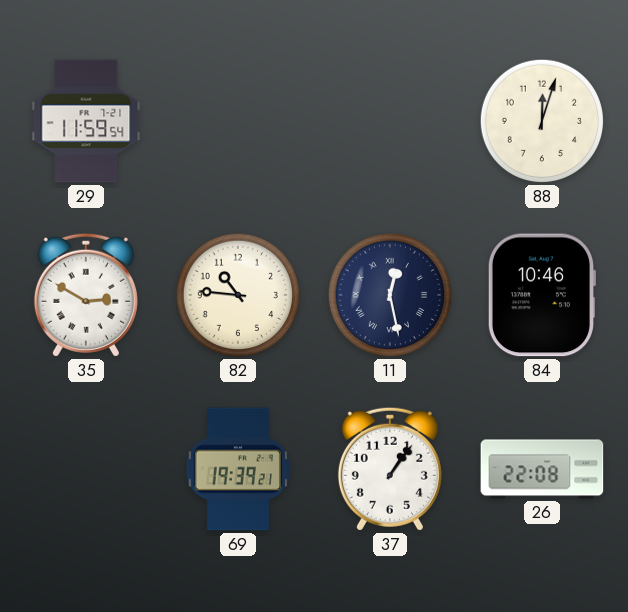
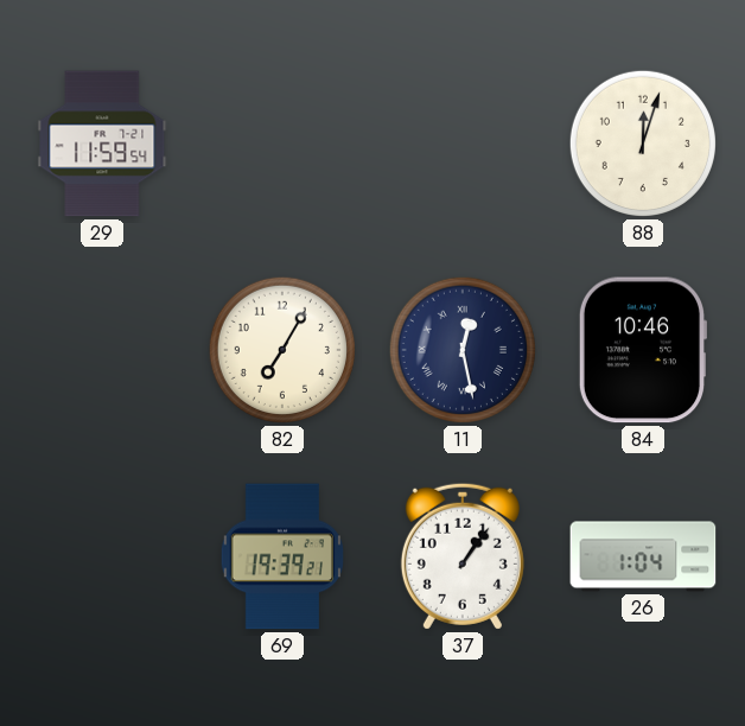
35: 2:50 -> none
82: 10:46 -> 7:05
26: 22:08 -> 1:04
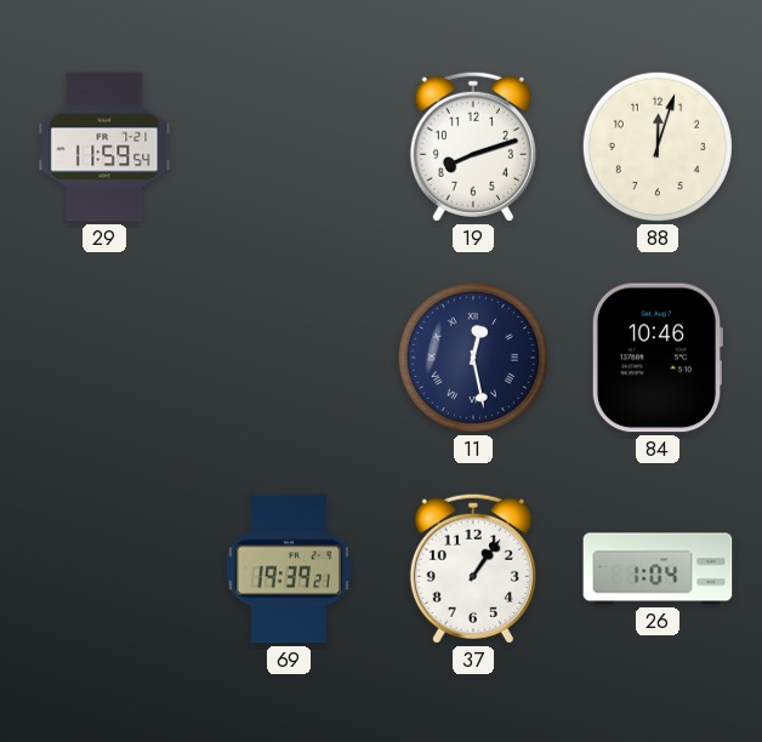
19: none -> 8:12
82: 7:05 -> none
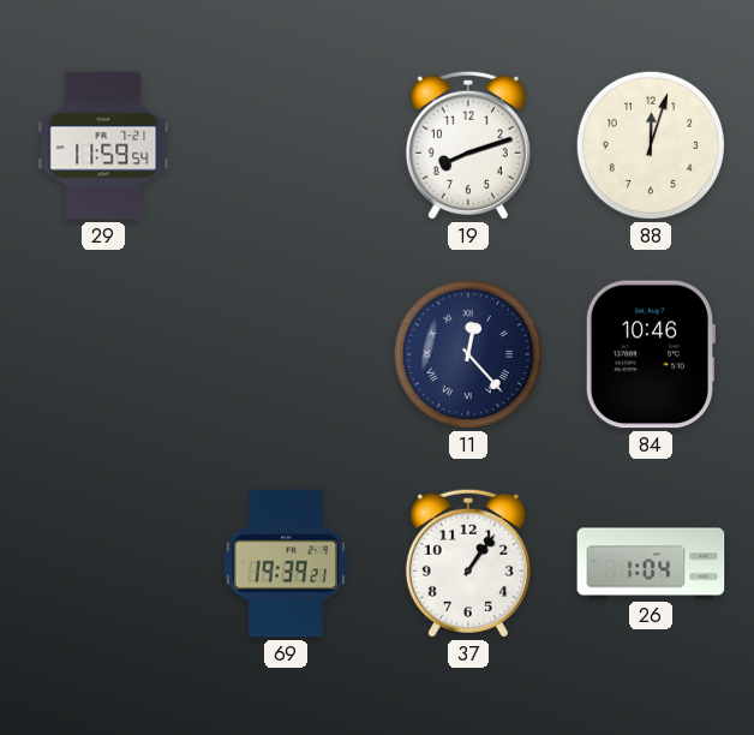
11: 12:28 -> 12:23
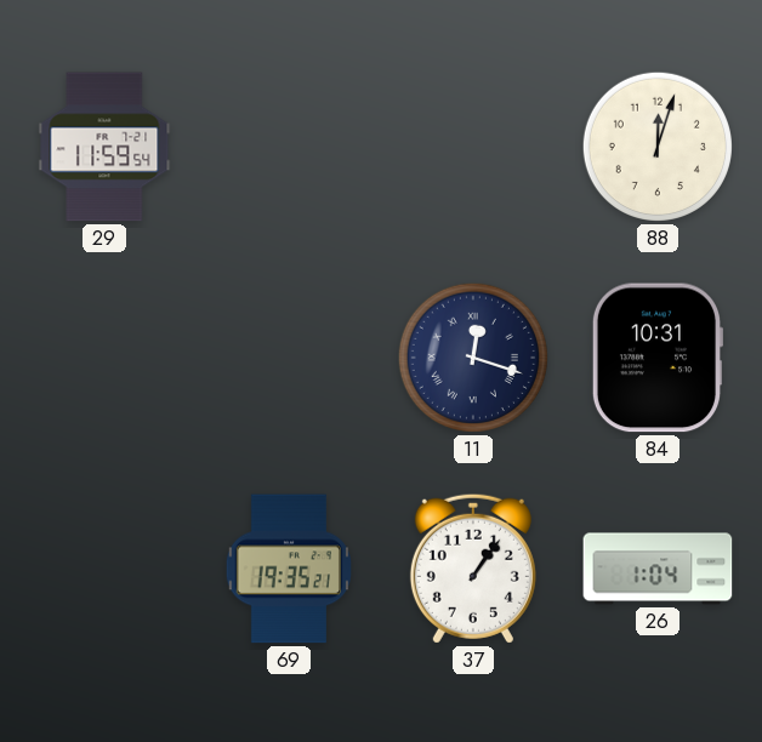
19: 8:12 -> none
11: 12:23 -> 12:18
84: 10:46 -> 10:31
69: 19:39 -> 19:35
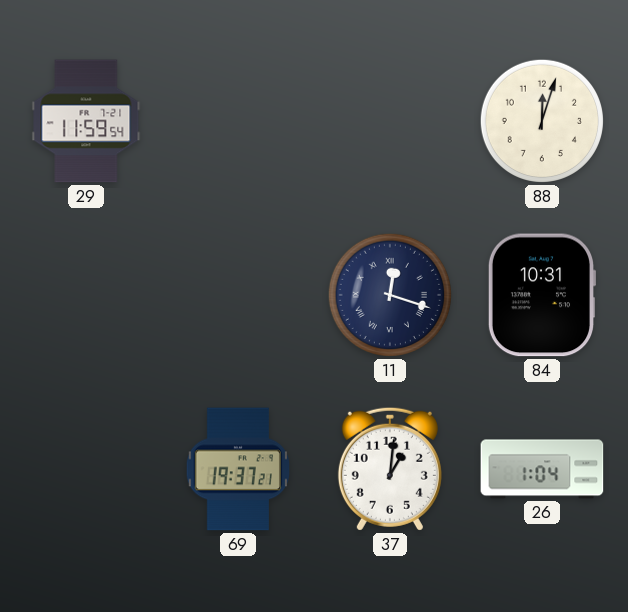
69: 19:35 -> 19:37
37: 1:06 -> 1:01
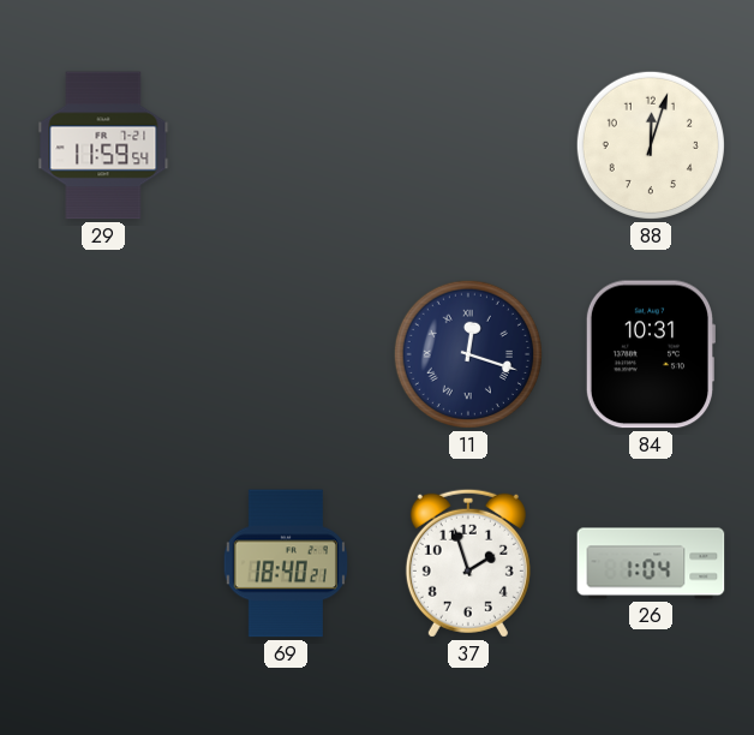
69: 19:37 -> 18:40
37: 1:01 -> 1:57
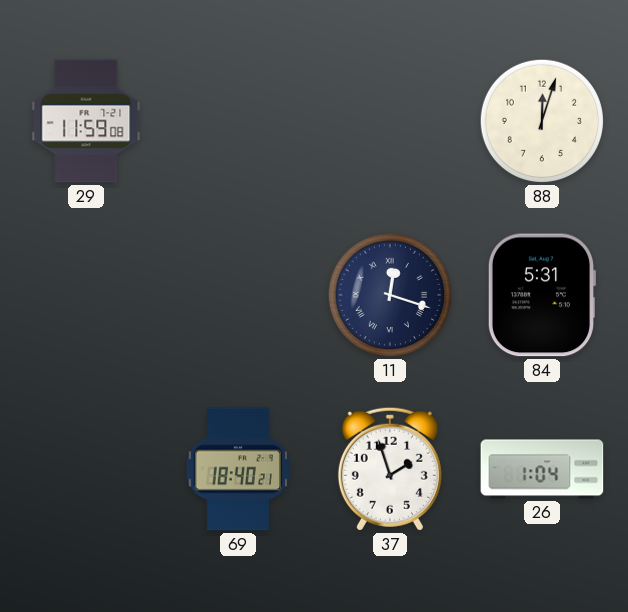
29: 11:59:54 -> 11:59:08
84: 10:31 -> 5:31
